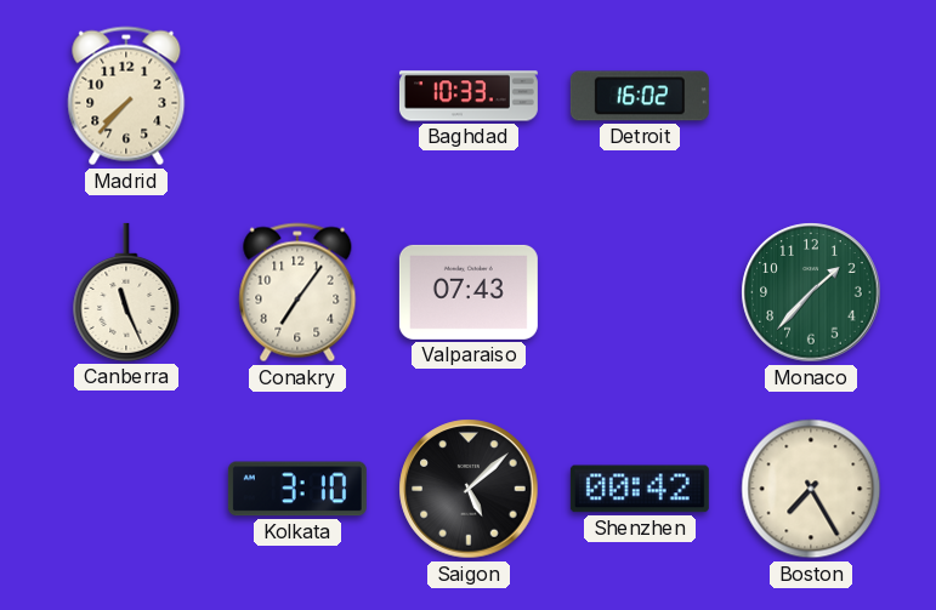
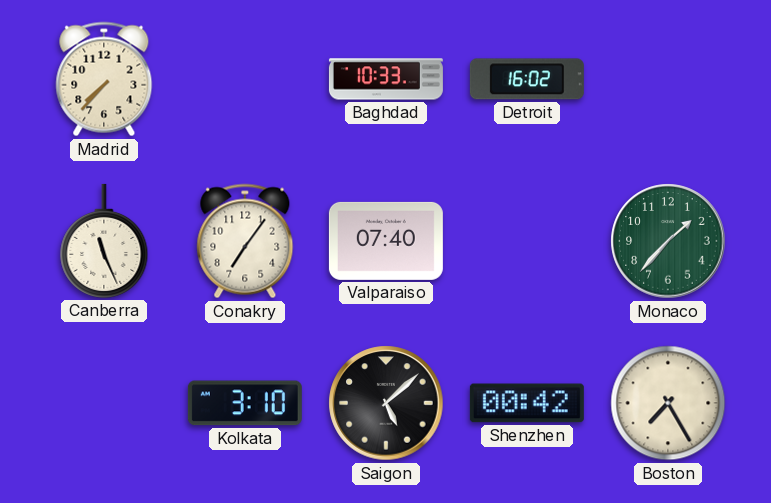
Valparaiso: 07:43 -> 07:40
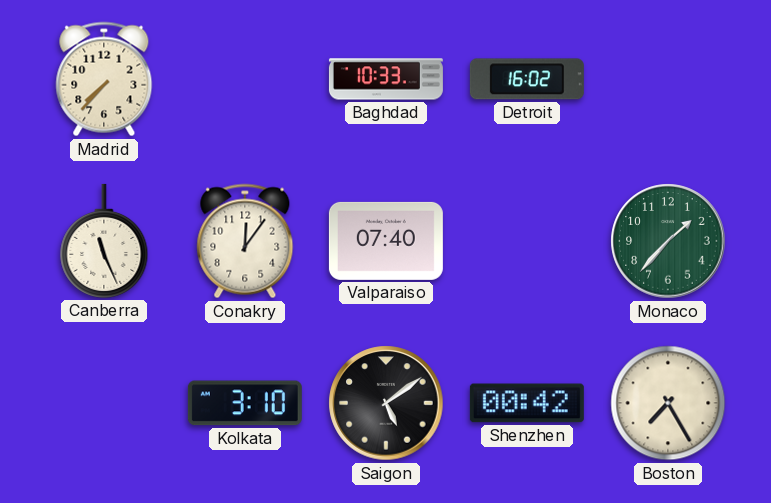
Conakry: 7:06 -> 12:06
Saigon: 5:08 -> 5:09
